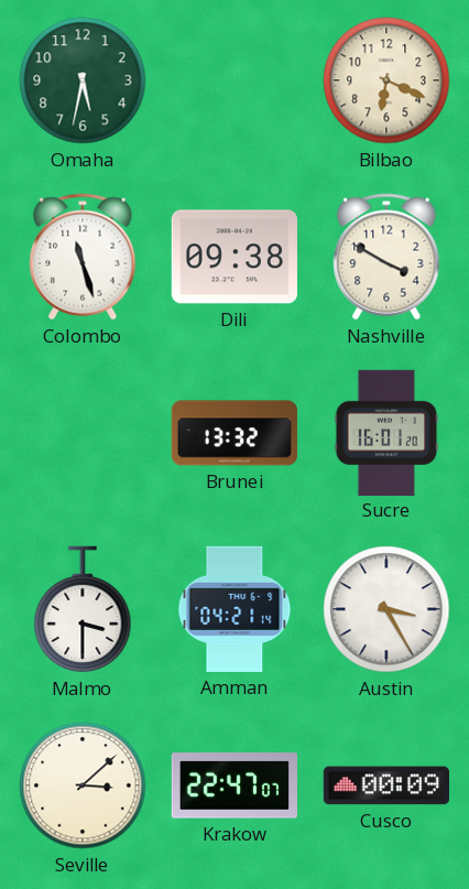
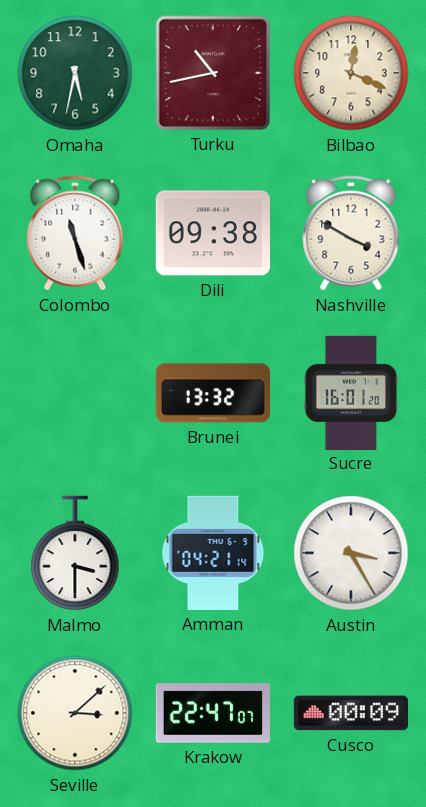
Turku: none -> 10:43
Bilbao: 6:19 -> 12:19
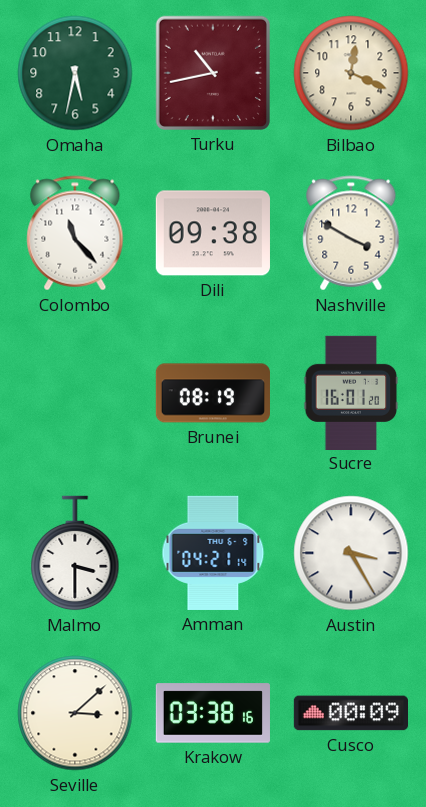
Colombo: 11:27 -> 11:23
Brunei: 13:32 -> 08:19
Krakow: 22:47 -> 03:38
